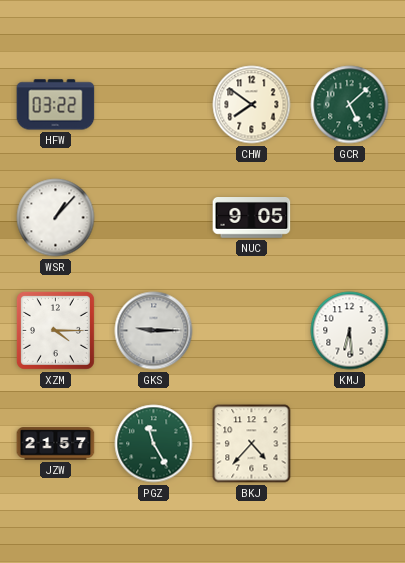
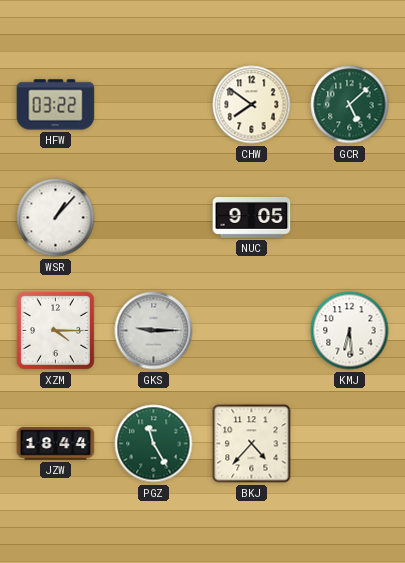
JZW: 21:57 -> 18:44
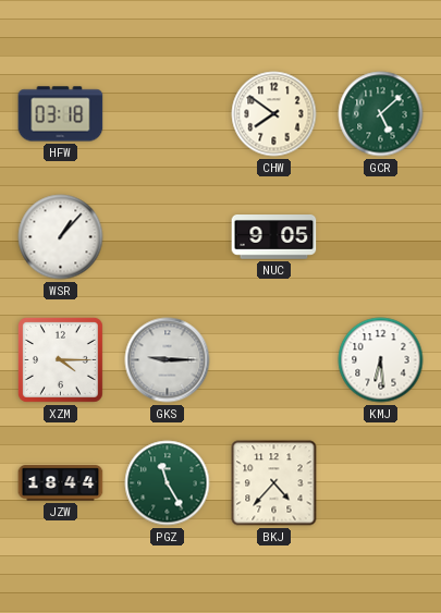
HFW: 03:22 -> 03:18
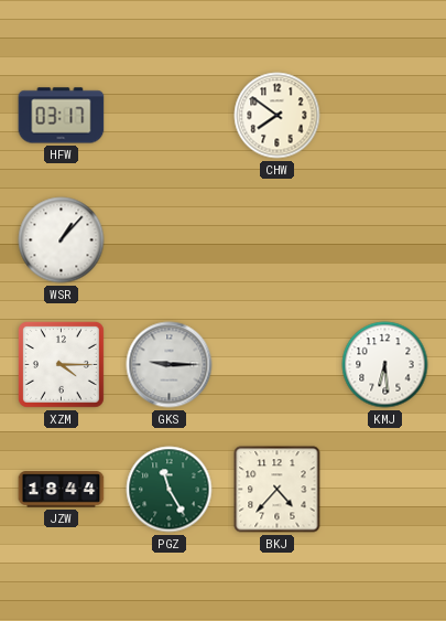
HFW: 03:18 -> 03:17
GCR: 5:08 -> none
NUC: 9:05 -> none
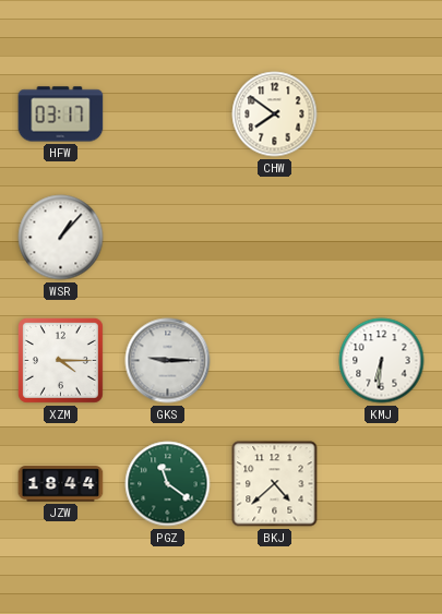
KMJ: 6:29 -> 6:31
PGZ: 11:25 -> 11:21
BKJ: 4:37 -> 4:38
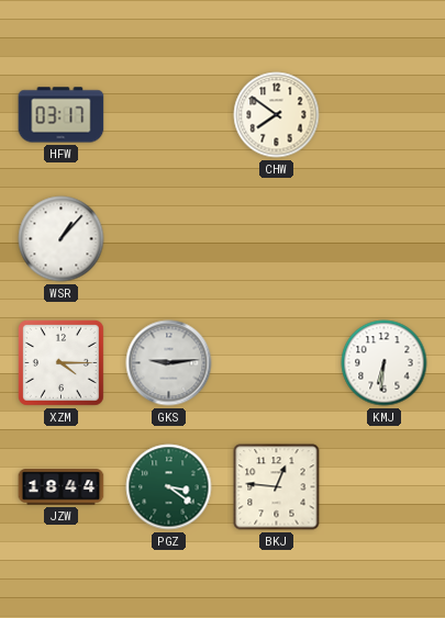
GKS: 9:15 -> 9:14
PGZ: 11:21 -> 3:21
BKJ: 4:38 -> 12:46
